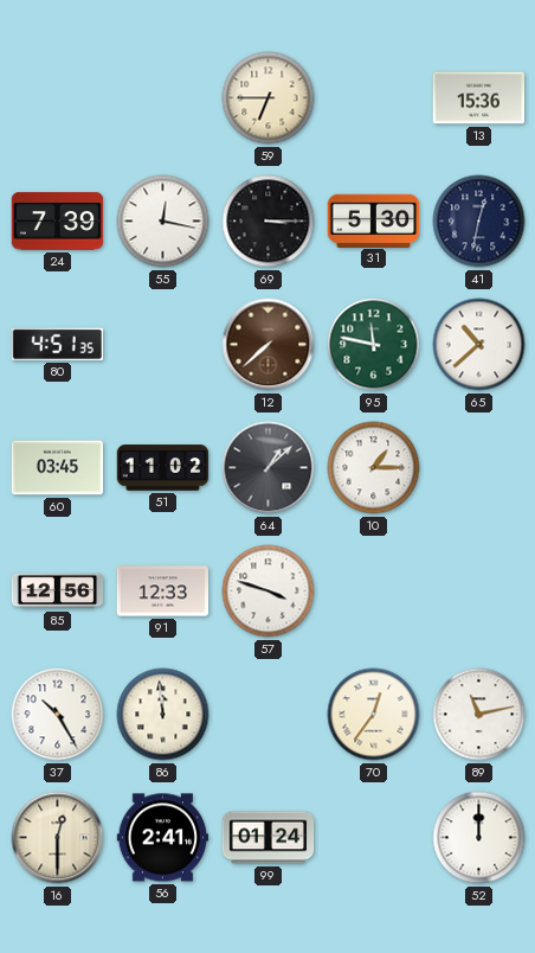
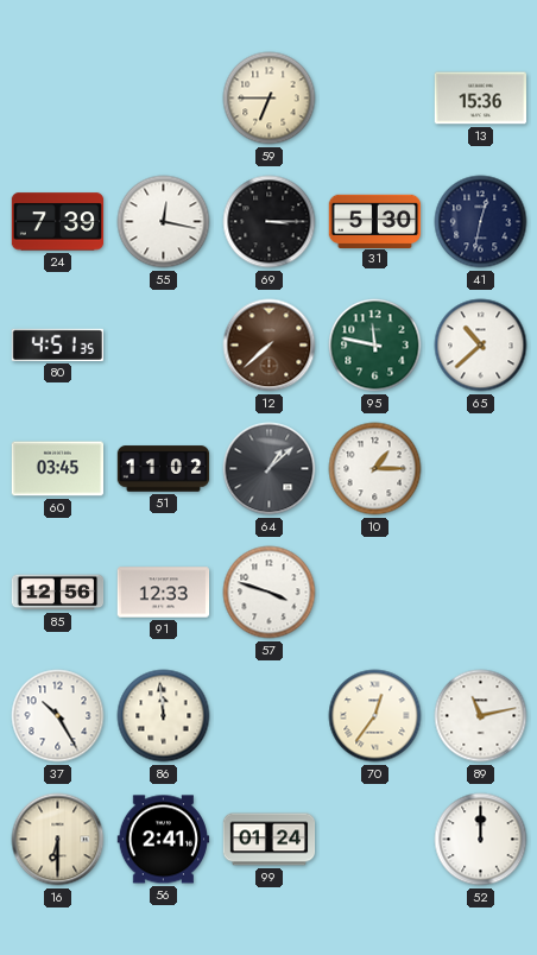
16: 12:30 -> 6:30
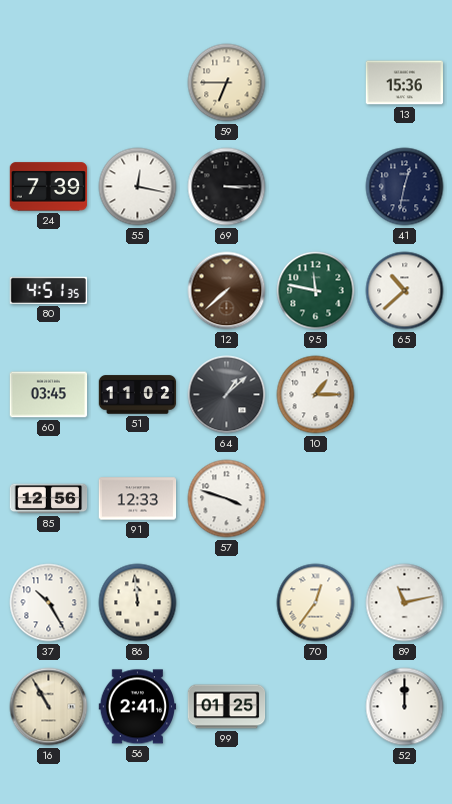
31: 5:30 -> none
16: 6:30 -> 10:55
99: 01:24 -> 01:25
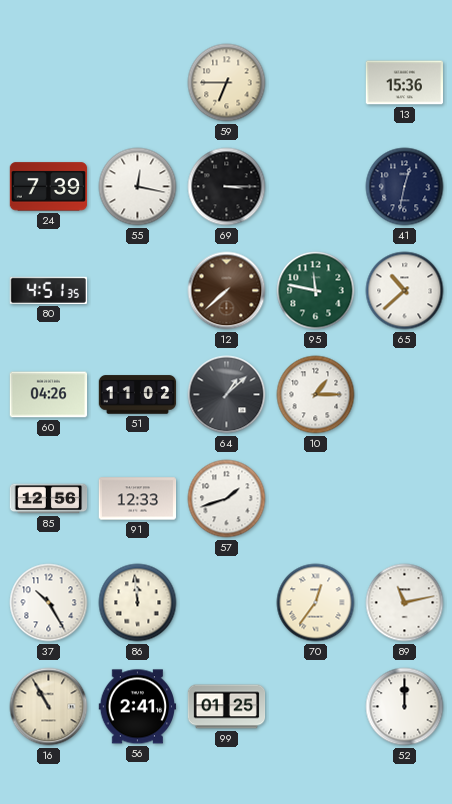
60: 03:45 -> 04:26
57: 3:48 -> 1:42
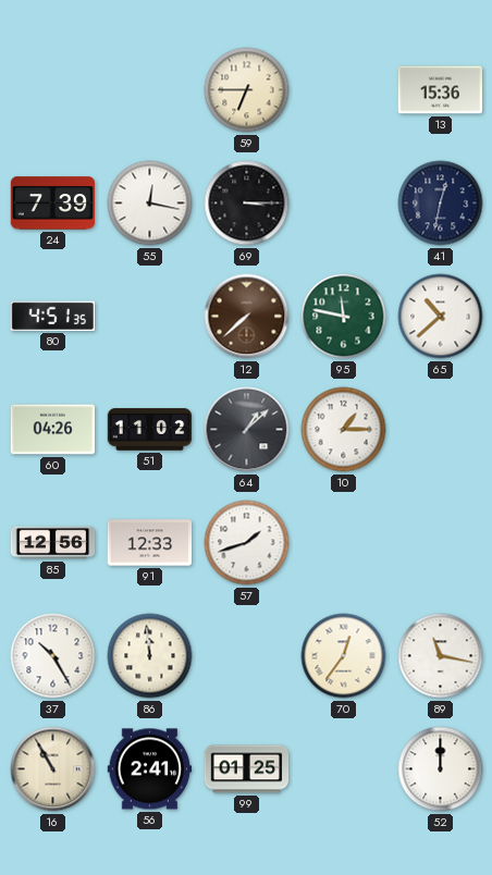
89: 11:13 -> 11:17
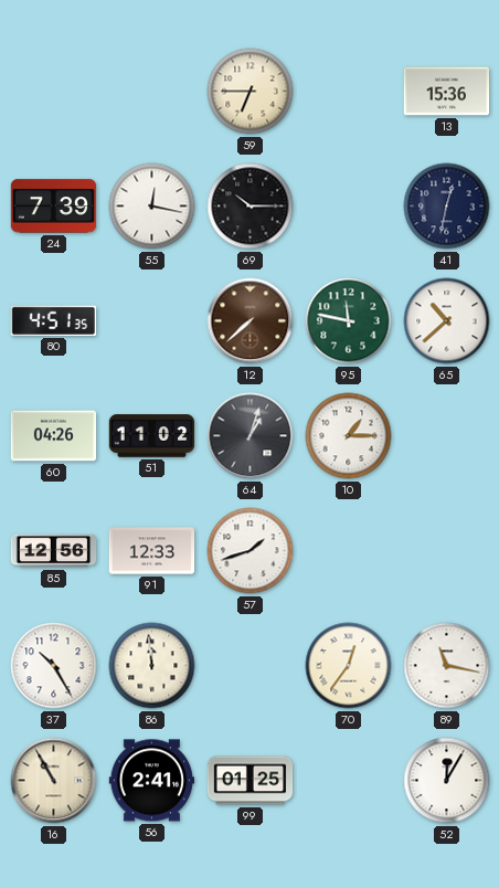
69: 3:15 -> 10:15
64: 1:08 -> 1:03
52: 12:00 -> 12:05
